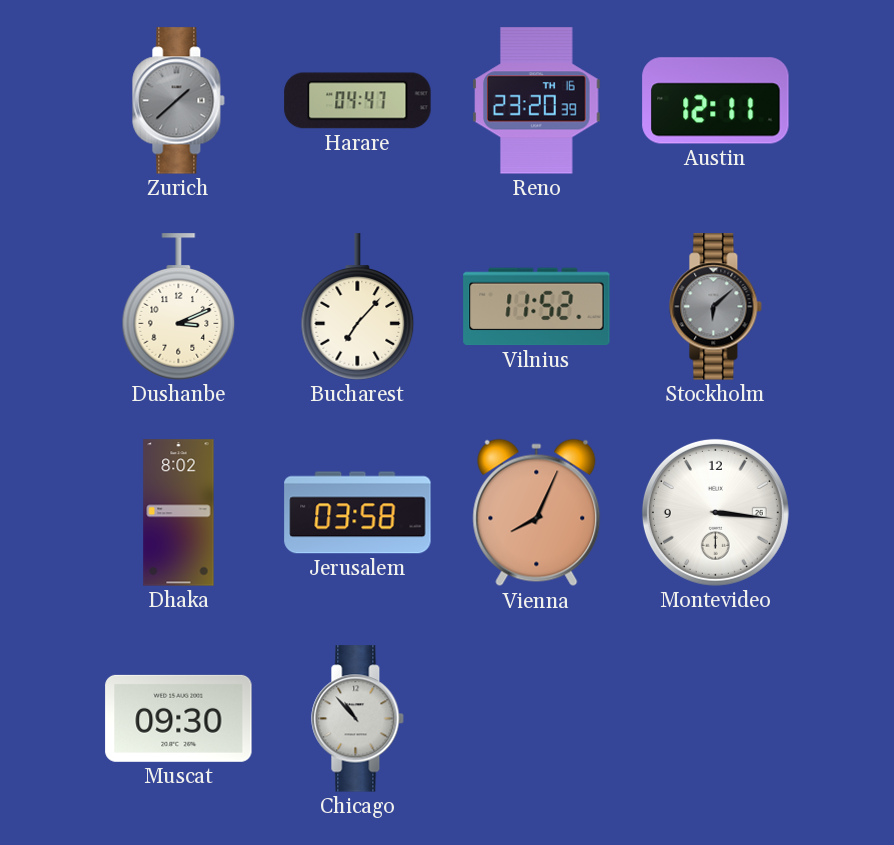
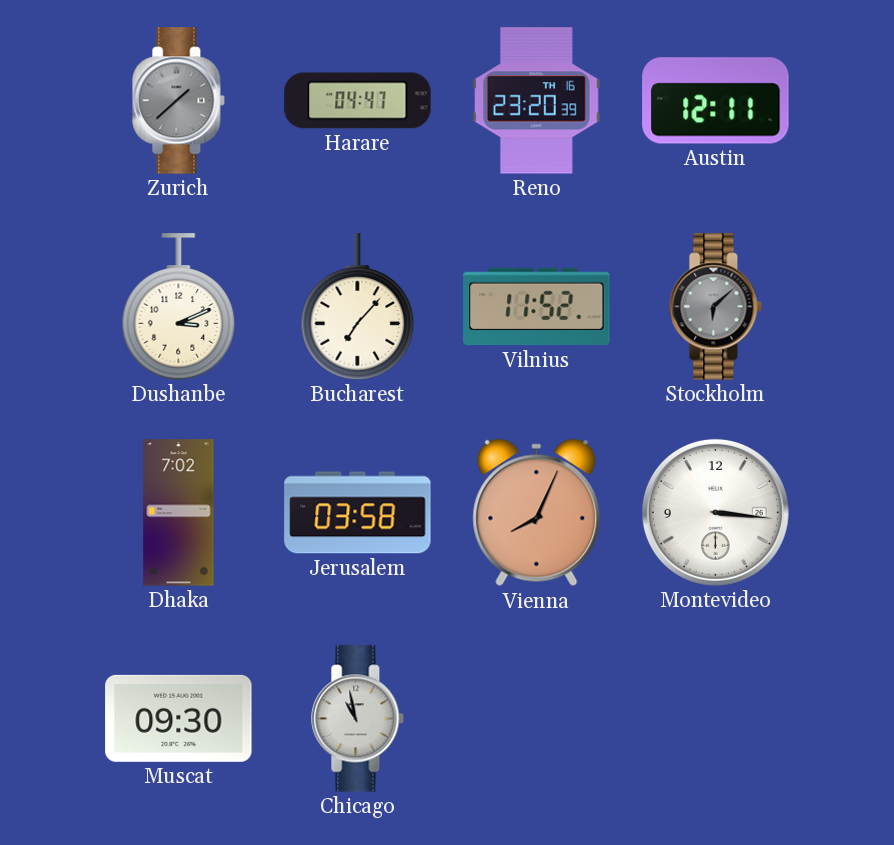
Dhaka: 8:02 -> 7:02
Chicago: 10:53 -> 10:58
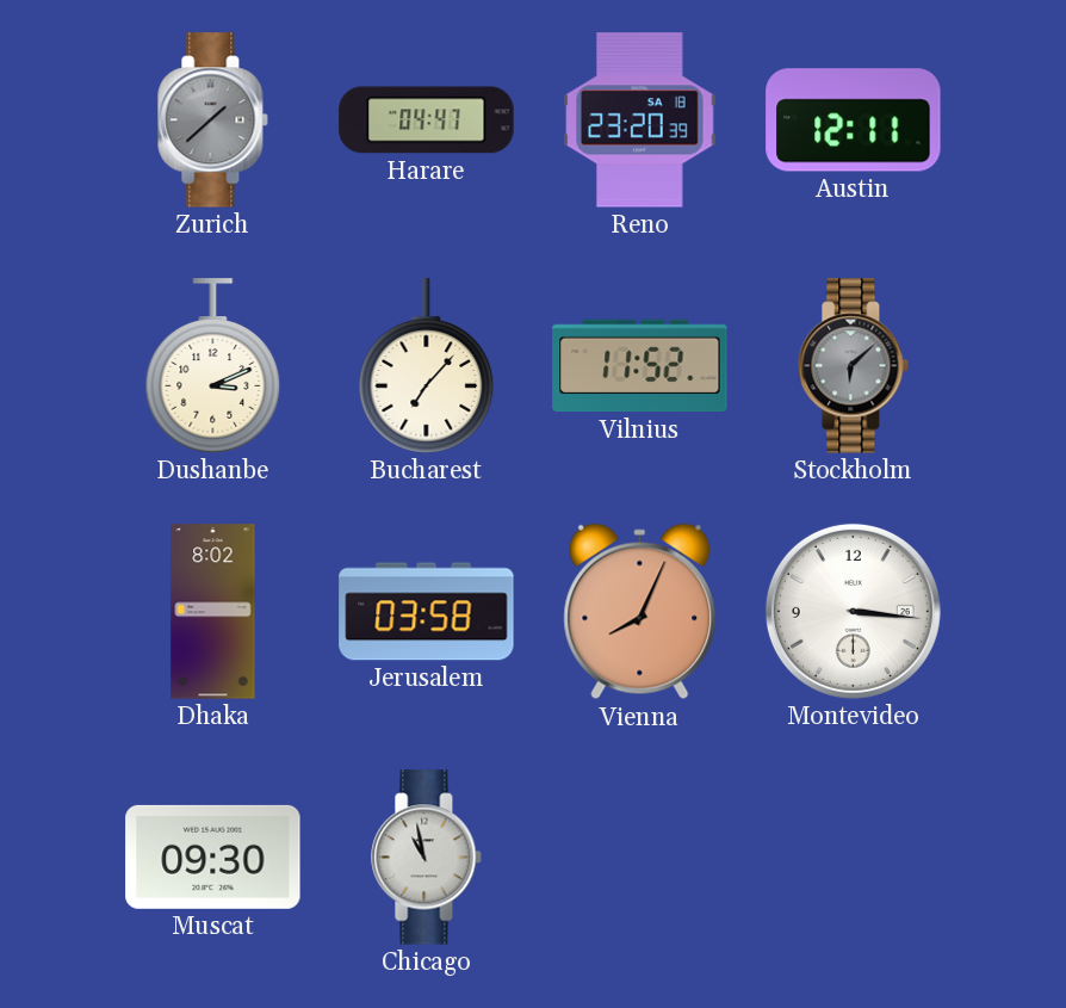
Reno date: TH 16 -> SA 18
Dhaka: 7:02 -> 8:02
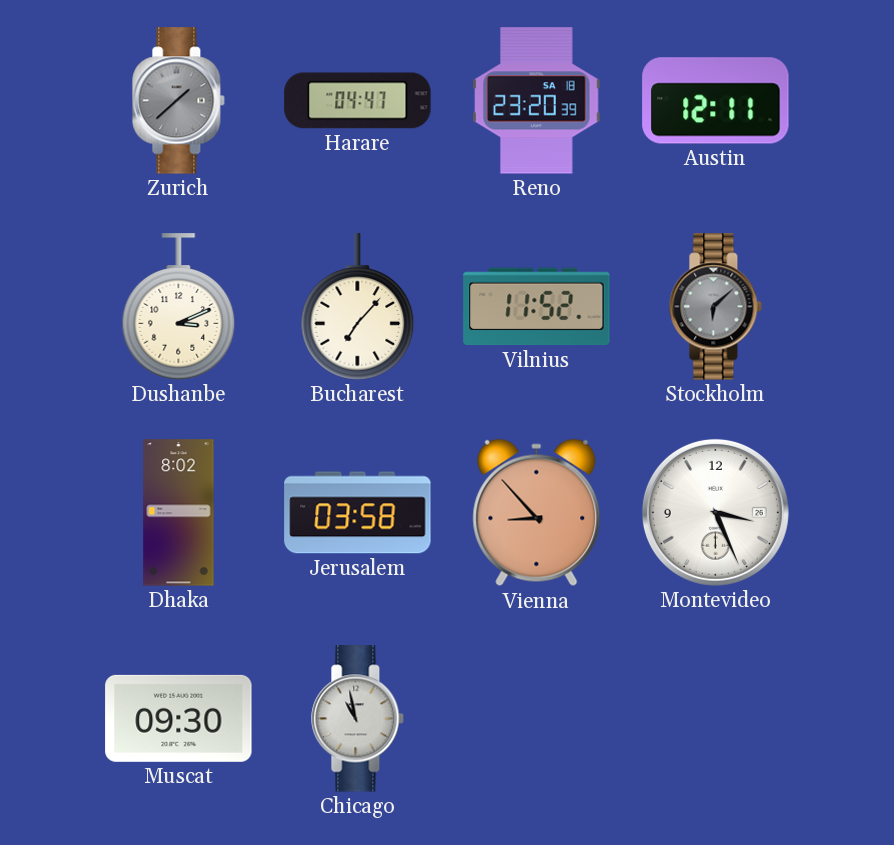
Vienna: 8:04 -> 8:53
Montevideo: 3:16 -> 3:26
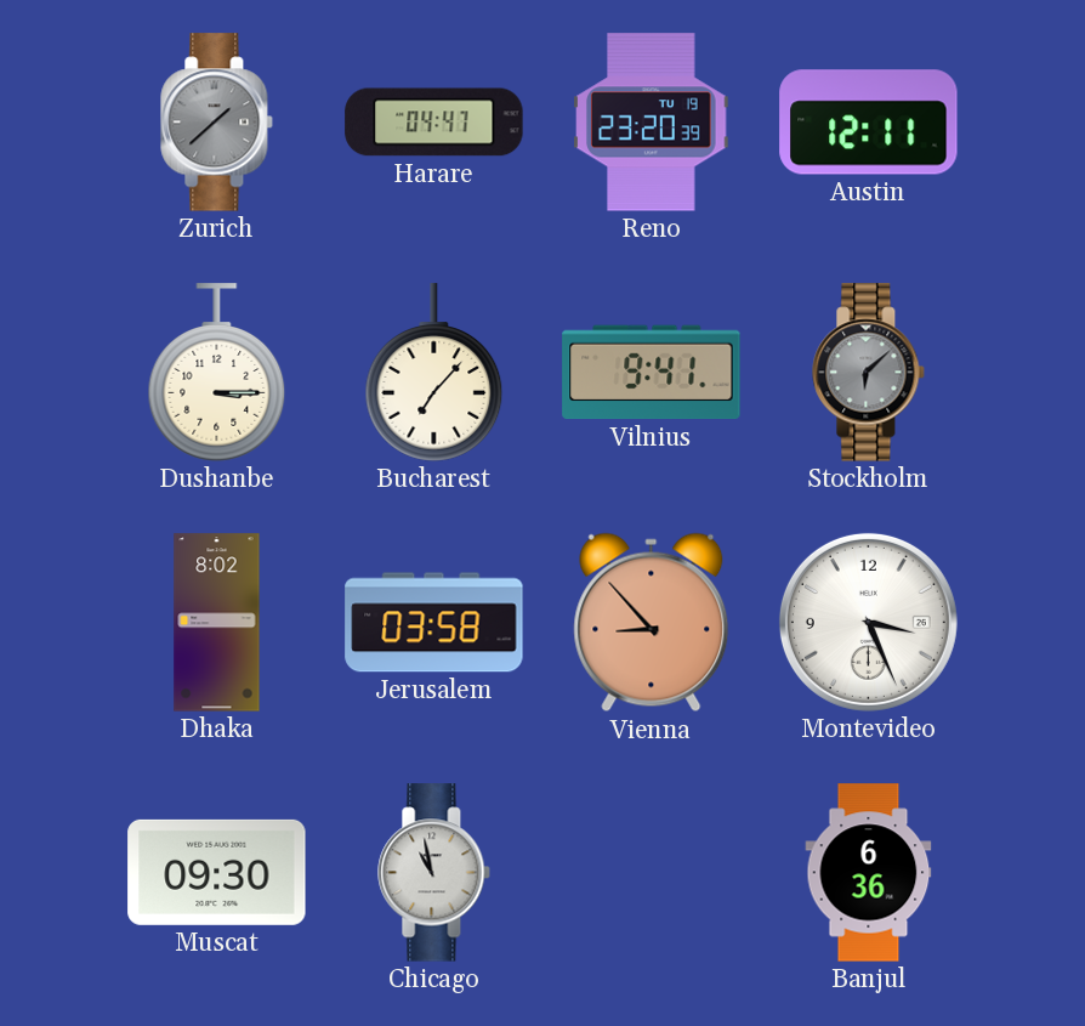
Reno date: SA 18 -> TU 19
Dushanbe: 3:11 -> 3:15
Vilnius: 11:52 -> 9:41
Banjul: none -> 6:36
